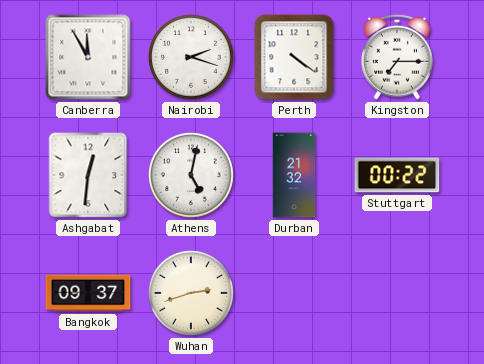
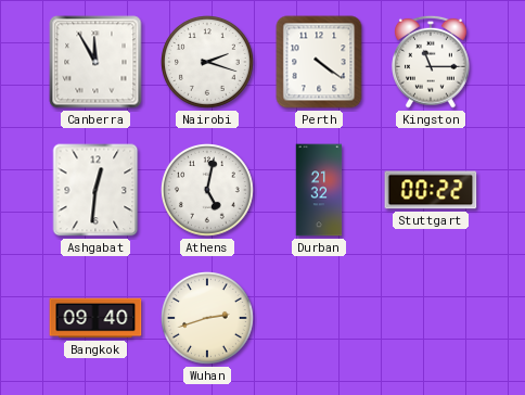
Kingston: 7:15 -> 11:15
Bangkok: 09:37 -> 09:40
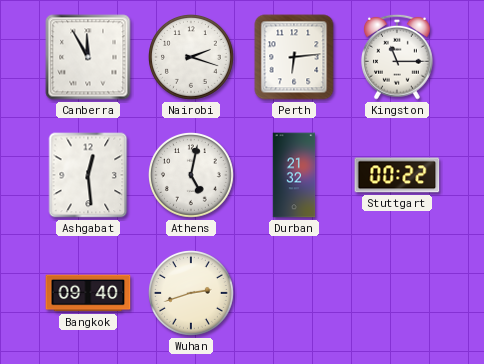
Perth: 4:21 -> 6:14
Ashgabat: 12:31 -> 12:29
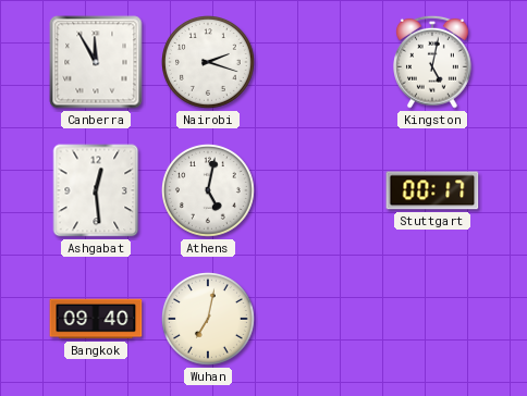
Perth: 6:14 -> none
Kingston: 11:15 -> 5:02
Durban: 21:32 -> none
Stuttgart: 00:22 -> 00:17
Wuhan: 2:42 -> 7:02
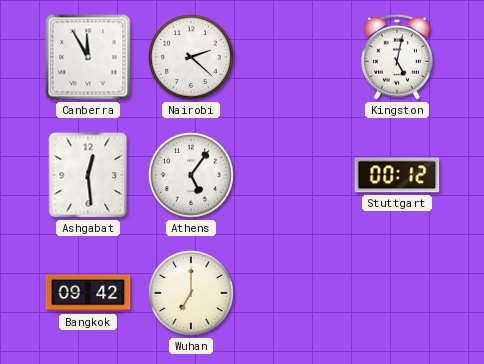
Nairobi: 2:18 -> 2:22
Athens: 5:02 -> 5:06
Stuttgart: 00:17 -> 00:12
Bangkok: 09:40 -> 09:42
Wuhan: 7:02 -> 7:00
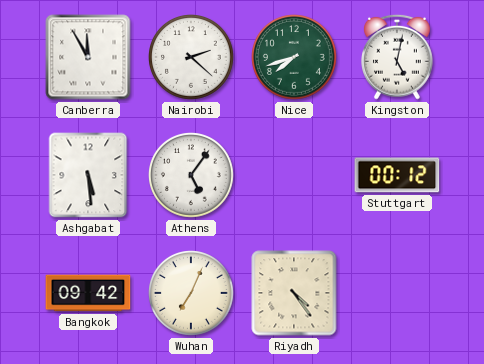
Nice: none -> 7:42
Ashgabat: 12:29 -> 5:29
Wuhan: 7:00 -> 7:04
Riyadh: none -> 4:24
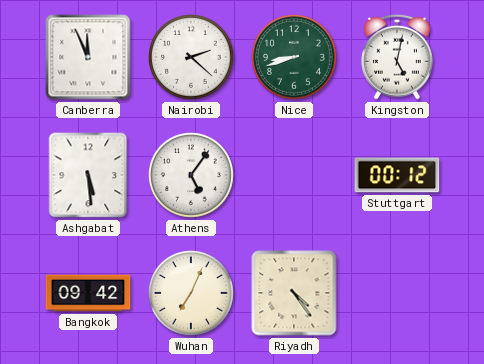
Canberra: 11:55 -> 11:56
Nice: 7:42 -> 8:42
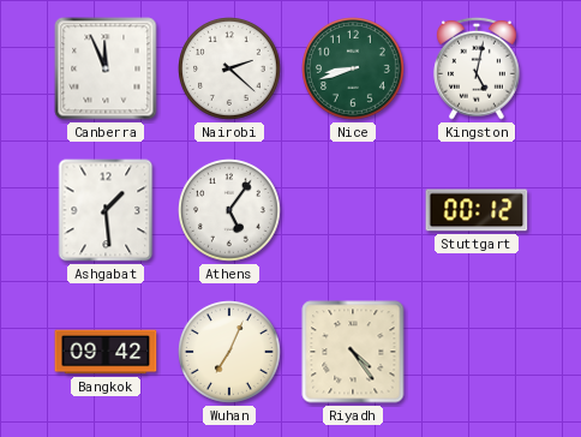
Ashgabat: 5:29 -> 1:29
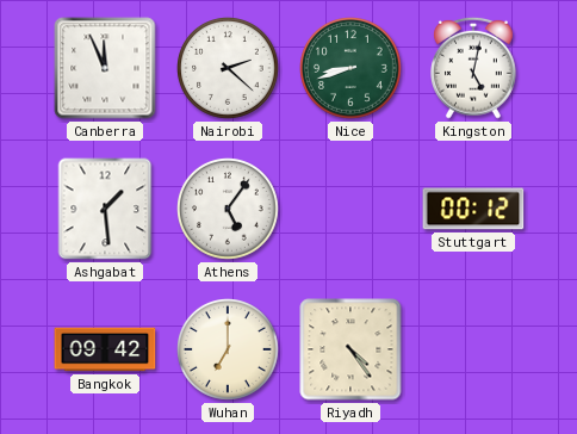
Wuhan: 7:04 -> 7:00
